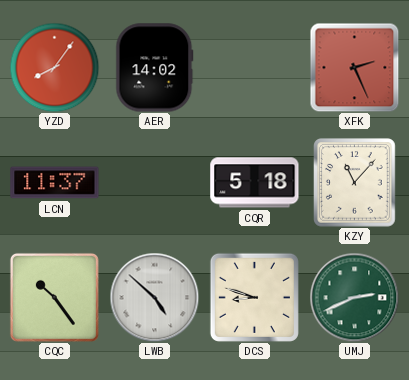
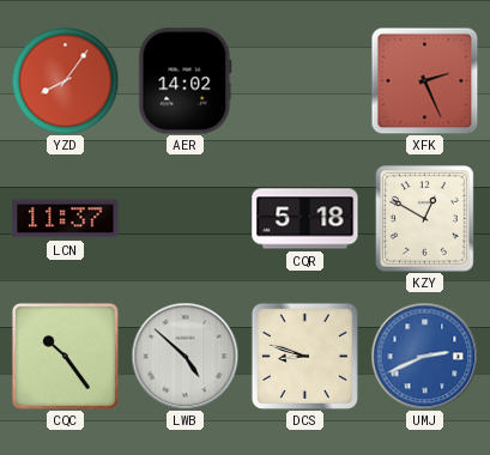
KZY: 11:07 -> 12:50
UMJ dial: green -> blue
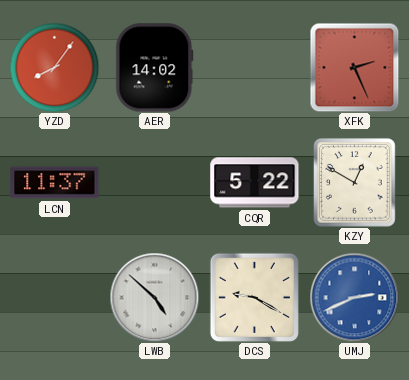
CQR: 5:18 -> 5:22
CQC: 10:24 -> none
DCS: 8:48 -> 9:20
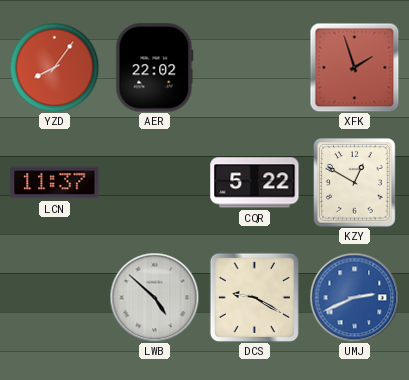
AER: 14:02 -> 22:02
XFK: 2:26 -> 1:57
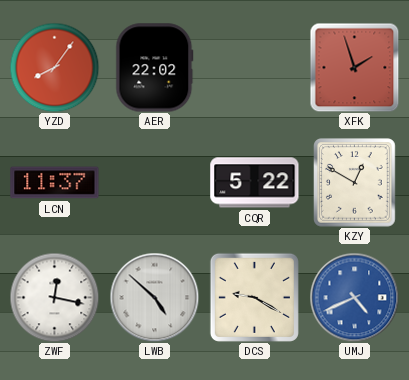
ZWF: none -> 12:17
UMJ: 2:41 -> 4:41
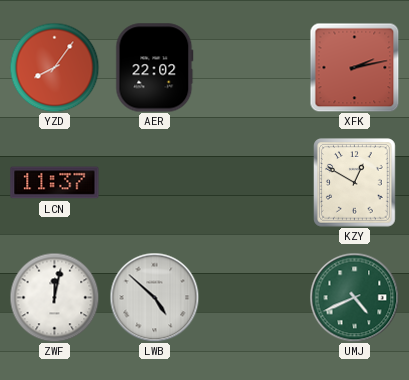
XFK: 1:57 -> 2:13
CQR: 5:22 -> none
ZWF: 12:17 -> 12:02
DCS: 9:20 -> none
UMJ dial: blue -> green
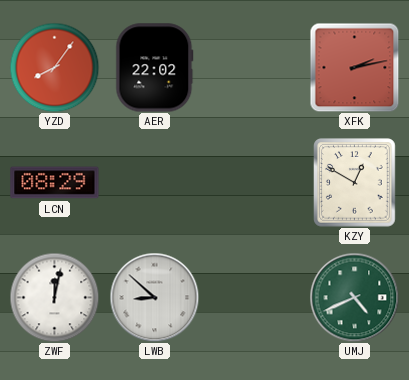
LCN: 11:37 -> 08:29
LWB: 4:52 -> 8:52
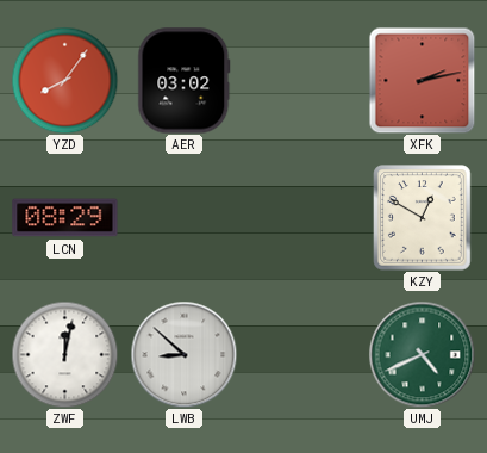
AER: 22:02 -> 03:02
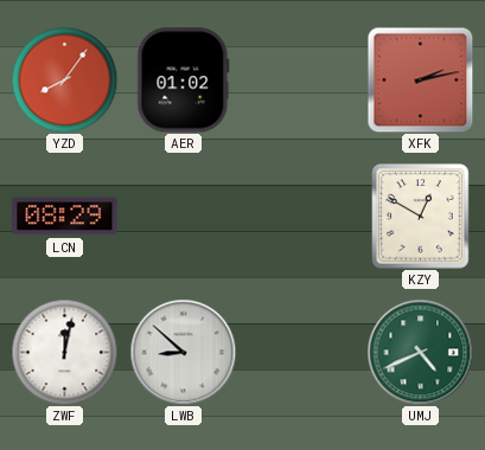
AER: 03:02 -> 01:02
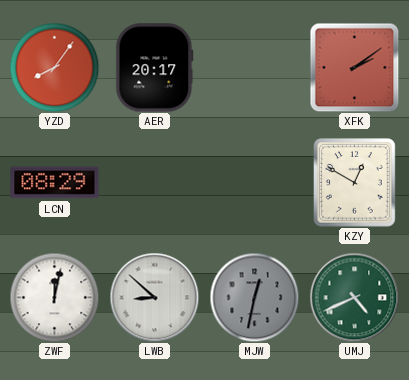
AER: 01:02 -> 20:17
XFK: 2:13 -> 2:09
MJW: none -> 12:32
